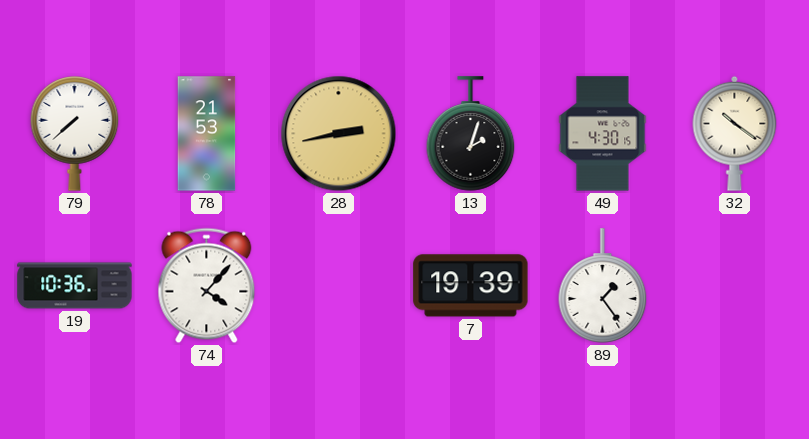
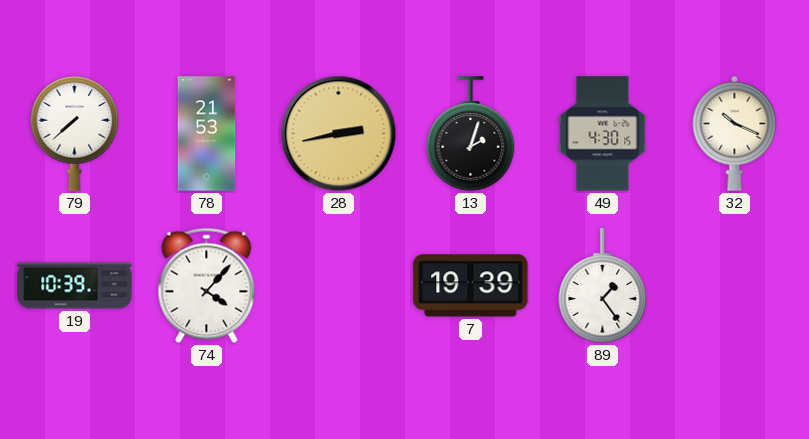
32: 10:21 -> 10:19
19: 10:36 -> 10:39
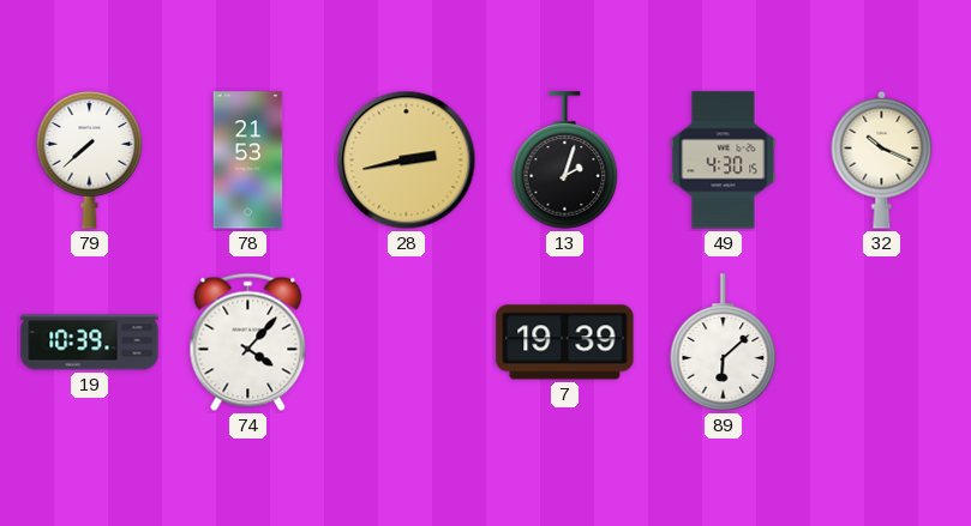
89: 1:24 -> 6:08
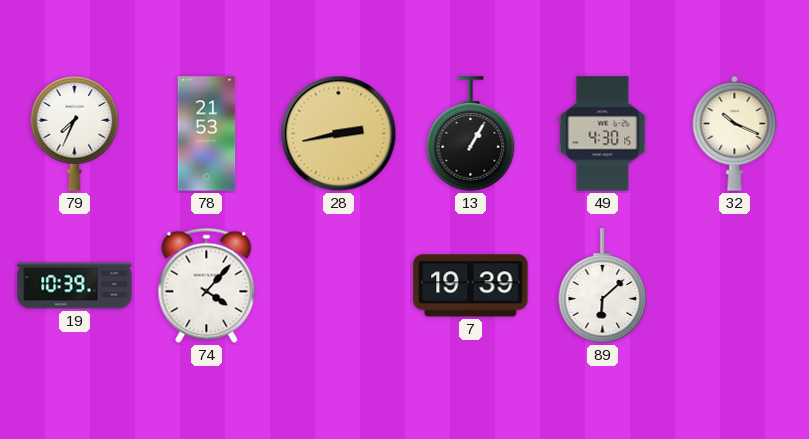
79: 7:38 -> 7:34
13: 2:03 -> 1:05
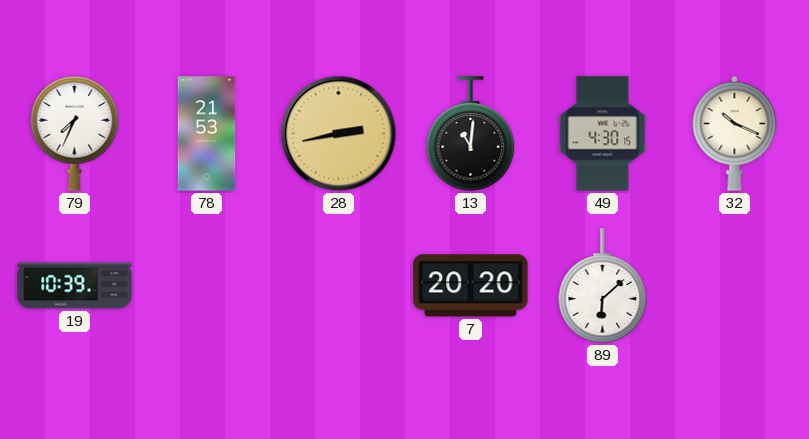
13: 1:05 -> 11:01
74: 4:07 -> none
7: 19:39 -> 20:20
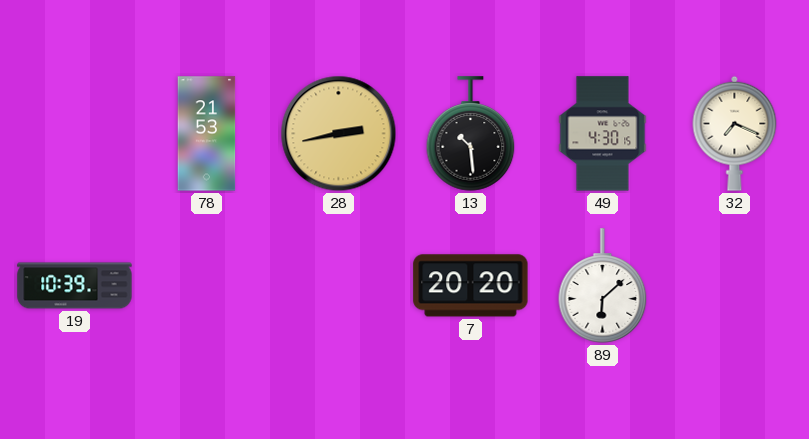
79: 7:34 -> none
13: 11:01 -> 10:29
32: 10:19 -> 7:19
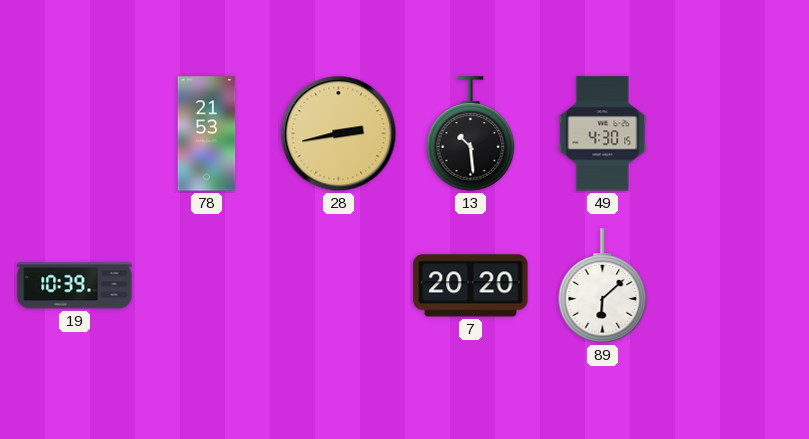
32: 7:19 -> none
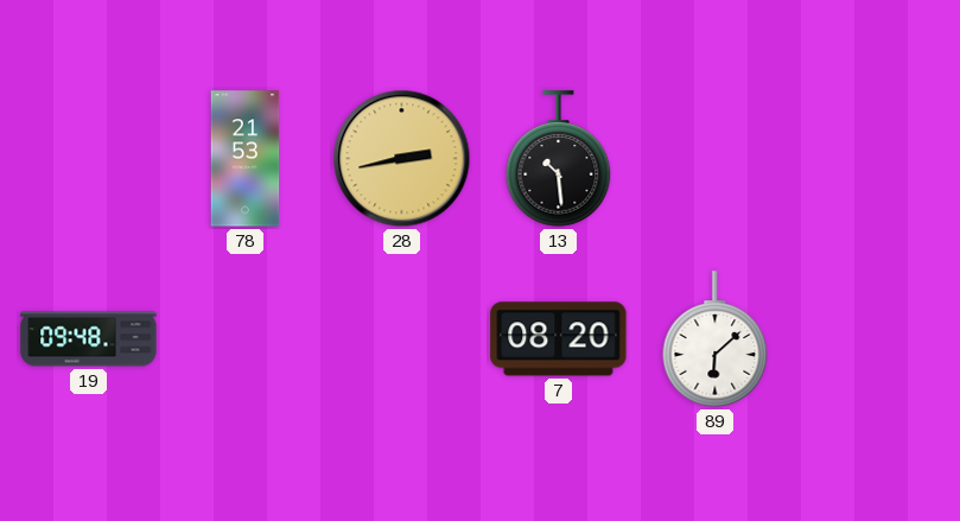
49: 4:30 -> none
19: 10:39 -> 09:48
7: 20:20 -> 08:20
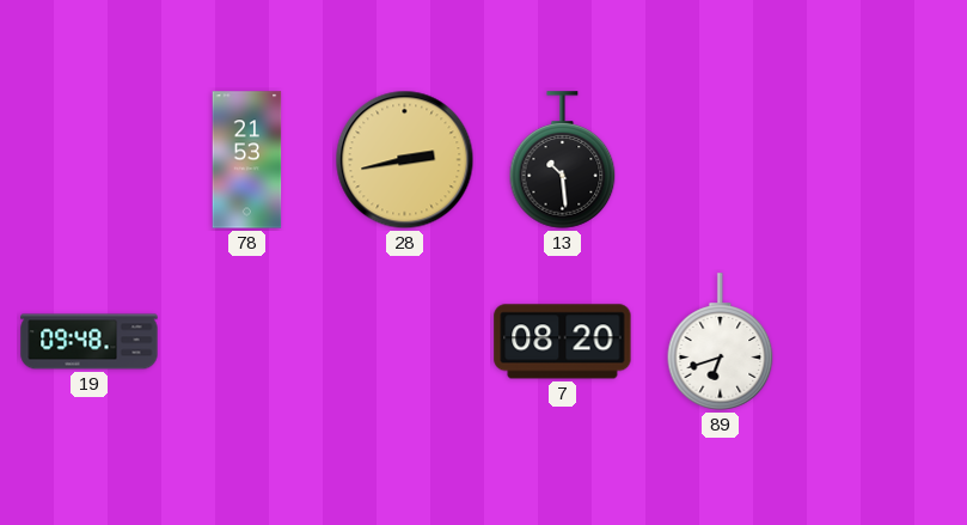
89: 6:08 -> 6:42
